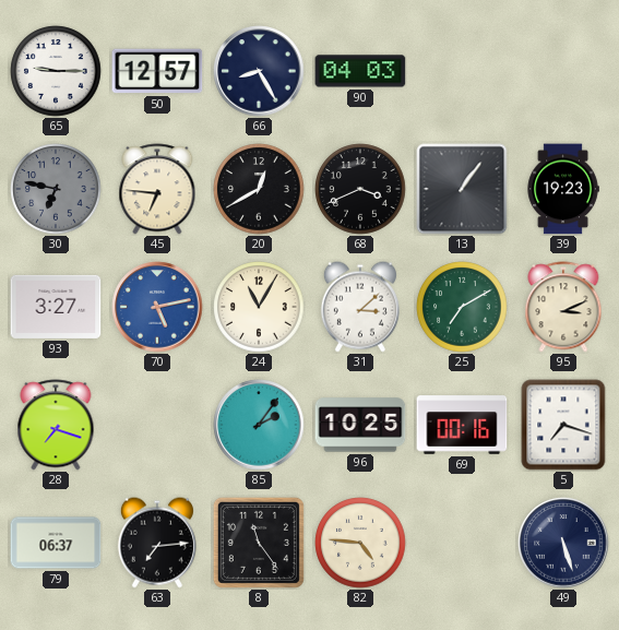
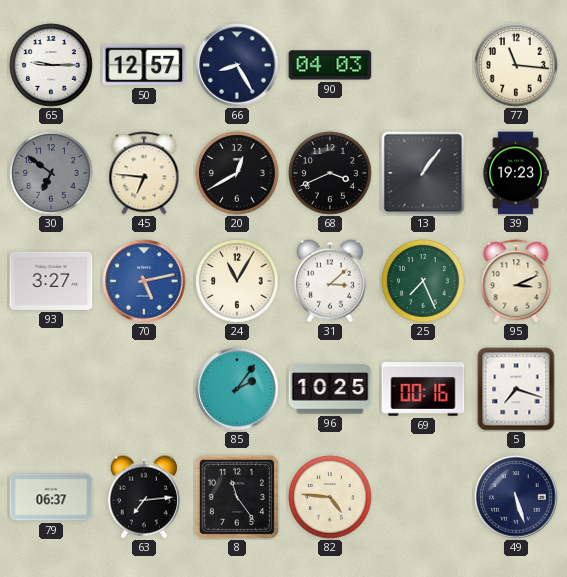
77: none -> 11:16
30: 6:47 -> 6:51
25: 7:10 -> 7:26
28: 7:18 -> none
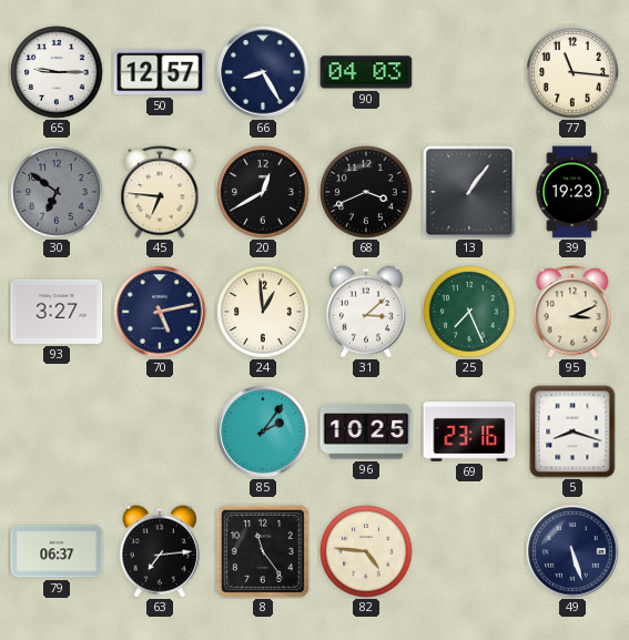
70 dial: blue -> navy
24: 11:05 -> 12:59
69: 00:16 -> 23:16
5: 7:18 -> 8:18
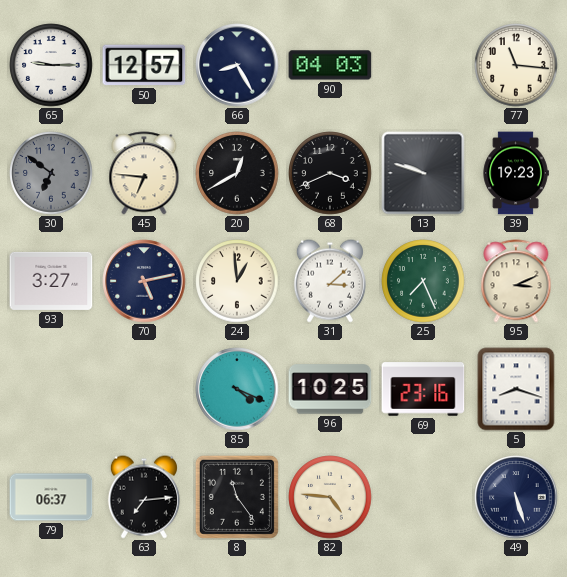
13: 1:06 -> 9:48
85: 2:06 -> 4:19
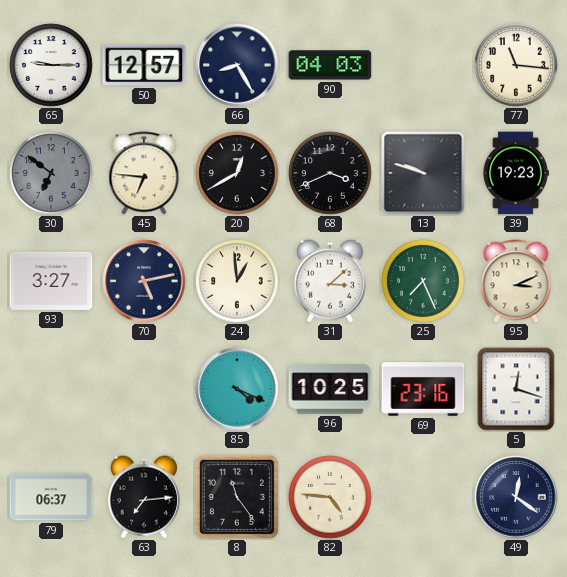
5: 8:18 -> 12:18
49: 5:27 -> 12:21
